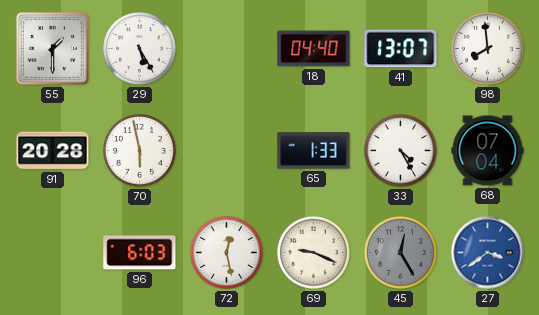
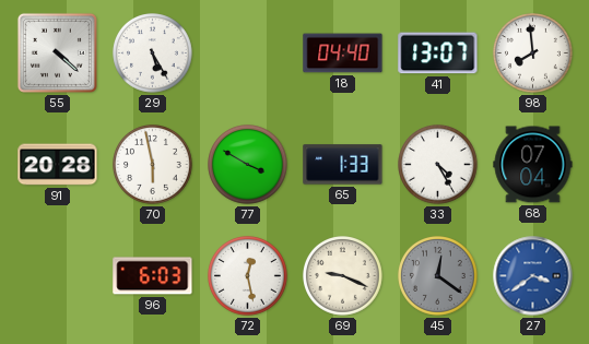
55: 1:30 -> 4:22
77: none -> 3:50
45: 12:25 -> 12:21
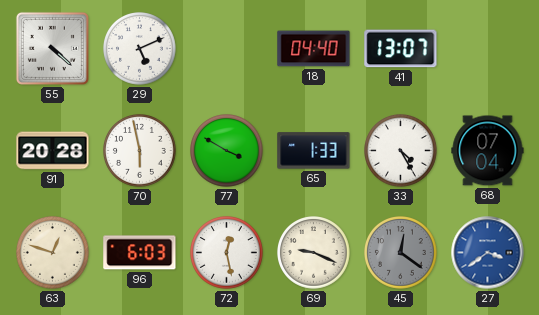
29: 5:25 -> 5:11
98: 7:59 -> none
63: none -> 12:48
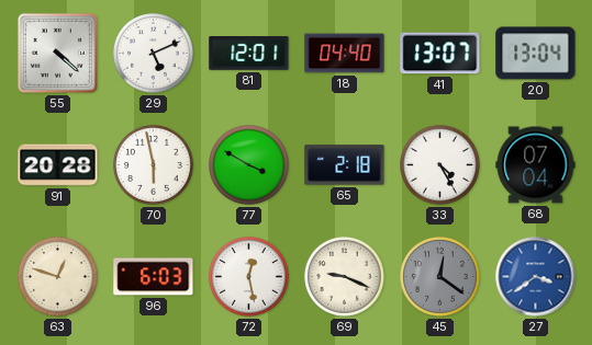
81: none -> 12:01
20: none -> 13:04
65: 1:33 -> 2:18
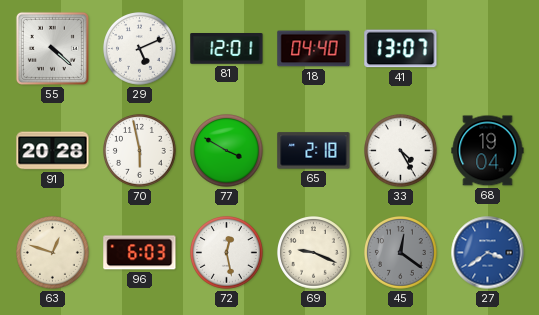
20: 13:04 -> none
68: 07:04 -> 19:04
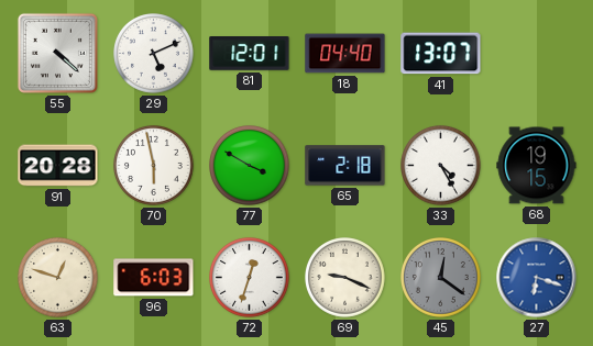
68: 19:04 -> 19:15
72: 12:28 -> 12:33
27: 3:39 -> 6:18
